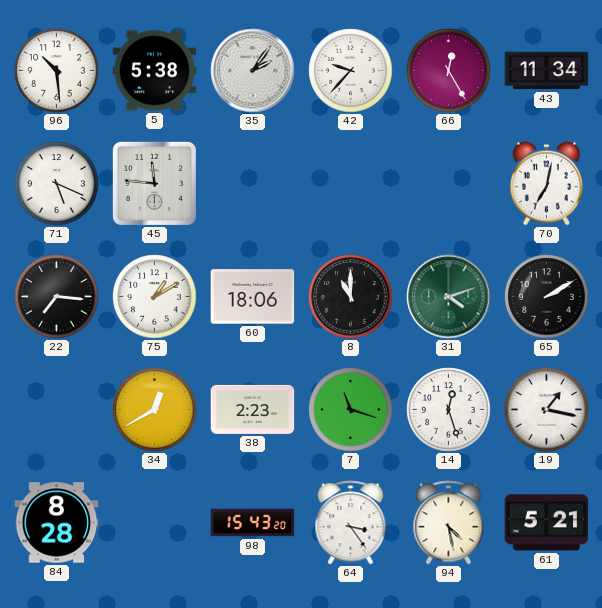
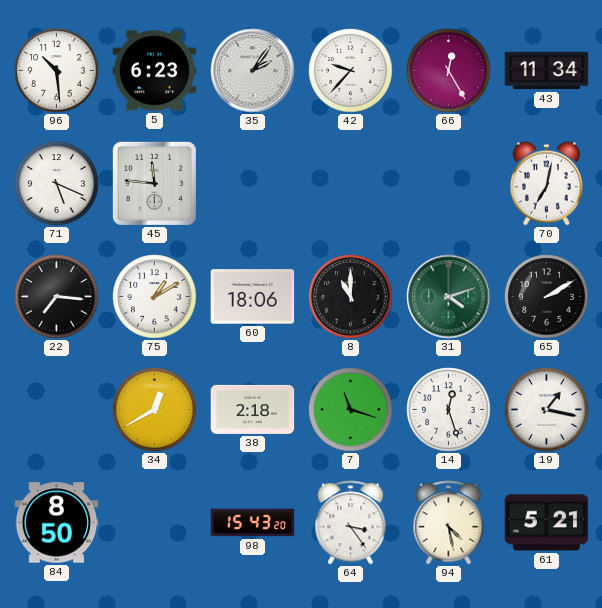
5: 5:38 -> 6:23
38: 2:23 -> 2:18
84: 8:28 -> 8:50
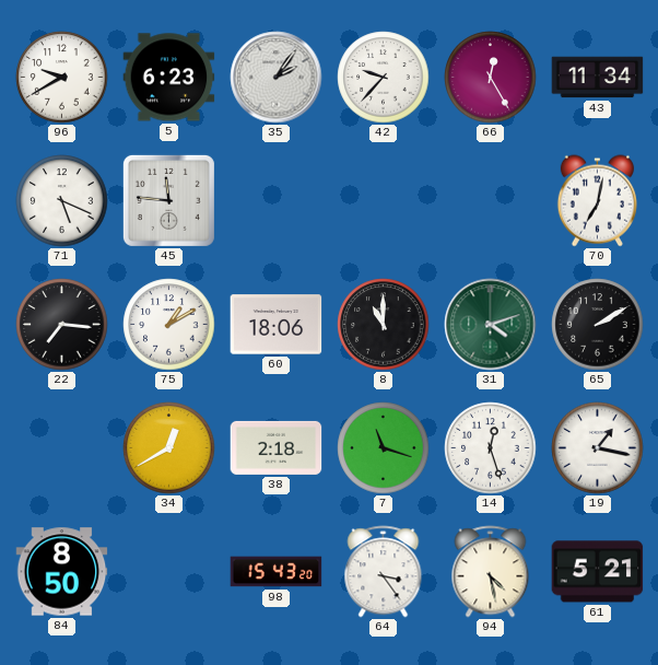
96: 10:29 -> 9:40
